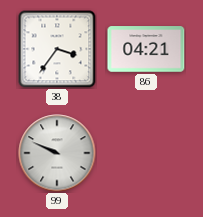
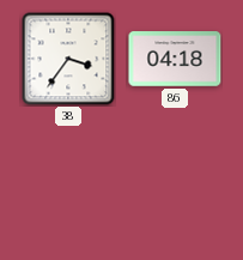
86: 04:21 -> 04:18
99: 9:49 -> none
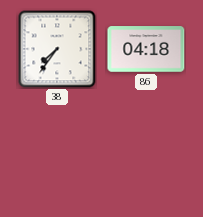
38: 3:36 -> 7:36
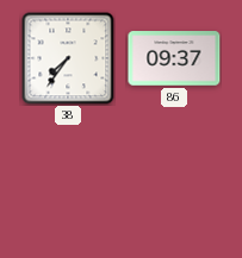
86: 04:18 -> 09:37
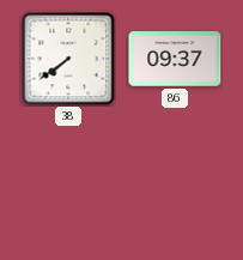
38: 7:36 -> 7:39
